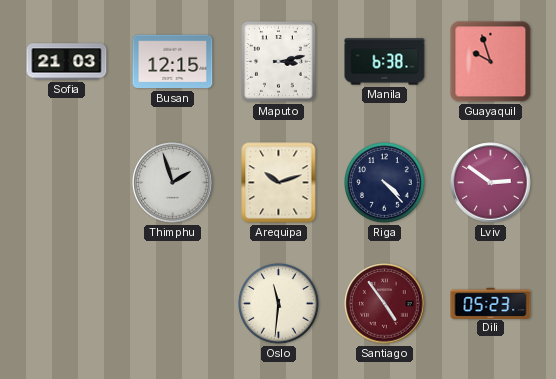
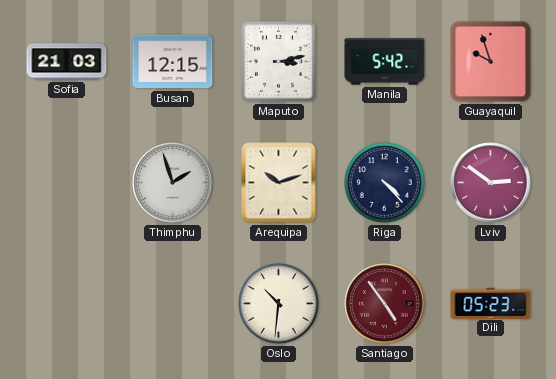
Manila: 6:38 -> 5:42
Oslo: 11:31 -> 10:31
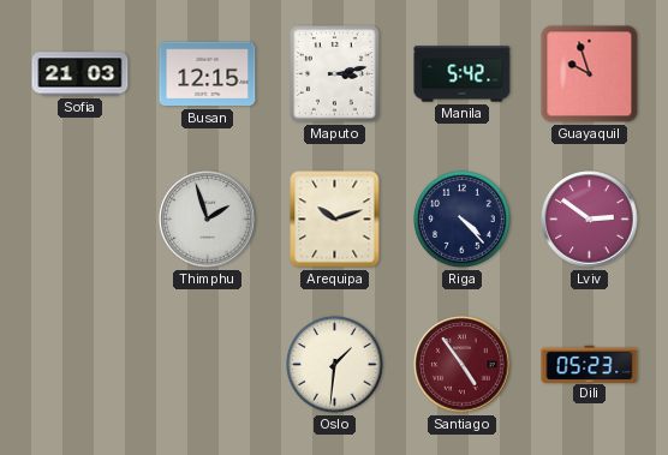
Oslo: 10:31 -> 1:31
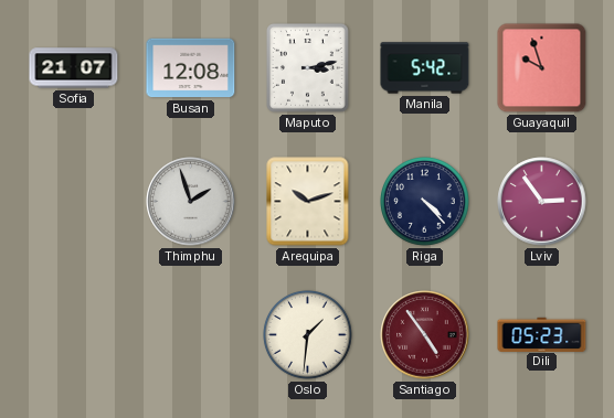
Sofia: 21:03 -> 21:07
Busan: 12:15 -> 12:08
Lviv: 2:51 -> 2:54
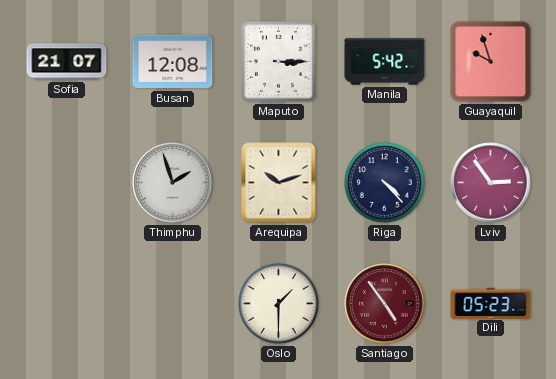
Maputo: 3:13 -> 3:15
Oslo: 1:31 -> 1:30
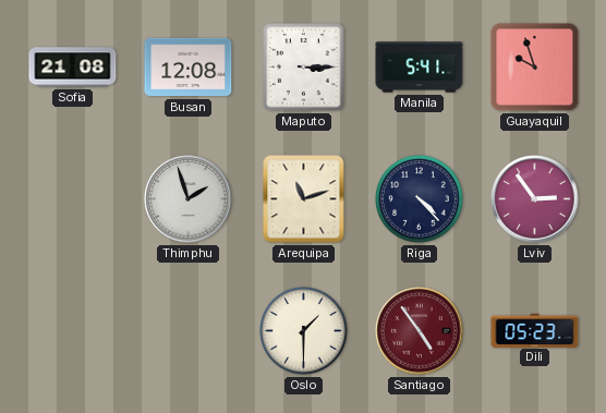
Sofia: 21:07 -> 21:08
Manila: 5:42 -> 5:41
Arequipa: 10:12 -> 11:12
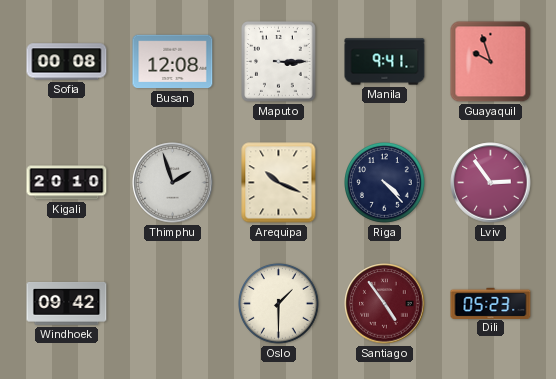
Sofia: 21:08 -> 00:08
Manila: 5:41 -> 9:41
Kigali: none -> 20:10
Arequipa: 11:12 -> 10:19
Windhoek: none -> 09:42
